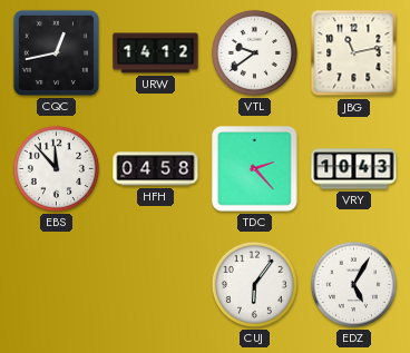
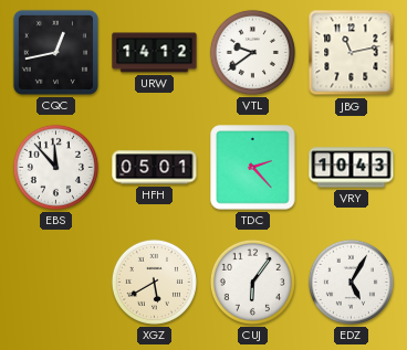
HFH: 04:58 -> 05:01
XGZ: none -> 5:40
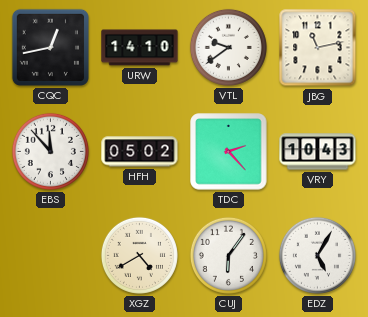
URW: 14:12 -> 14:10
HFH: 05:01 -> 05:02
XGZ: 5:40 -> 4:40
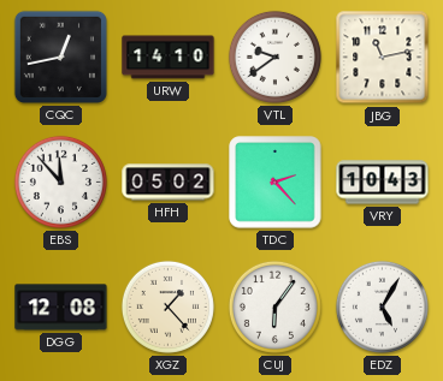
DGG: none -> 12:08
XGZ: 4:40 -> 1:23
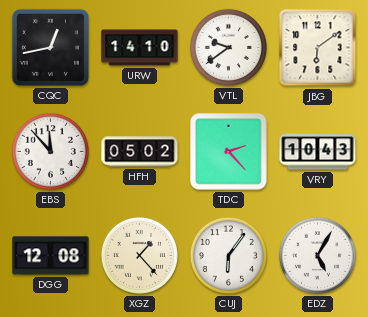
JBG: 11:13 -> 6:09
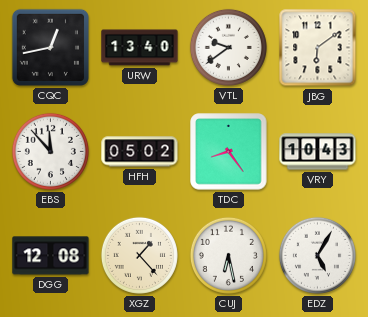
URW: 14:10 -> 13:40
TDC: 2:23 -> 8:24
CUJ: 6:06 -> 6:28
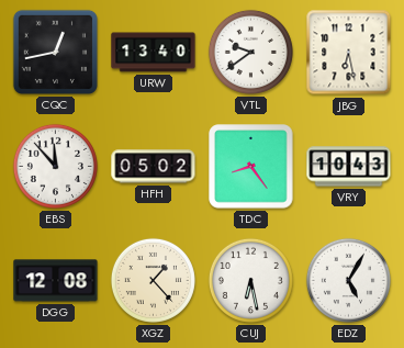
JBG: 6:09 -> 6:28
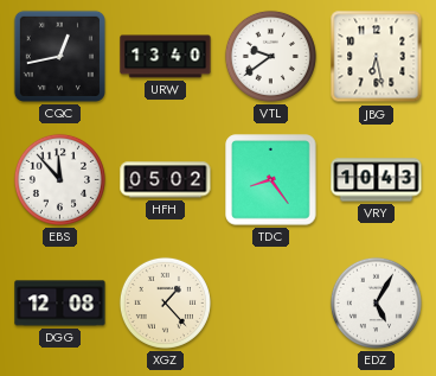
CUJ: 6:28 -> none
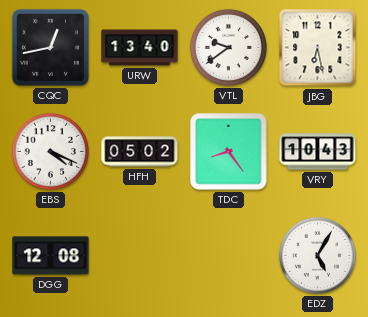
EBS: 11:53 -> 4:19
XGZ: 1:23 -> none
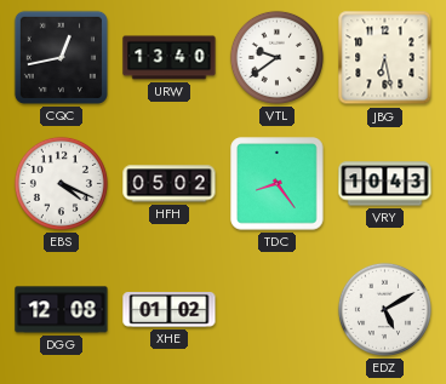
XHE: none -> 01:02
EDZ: 5:05 -> 5:10
